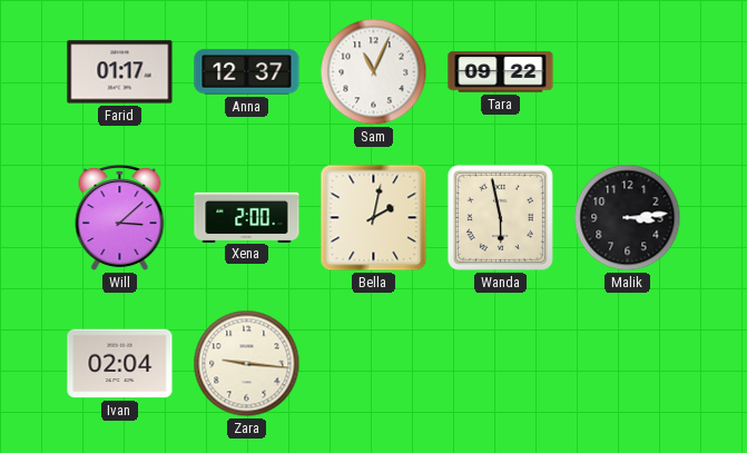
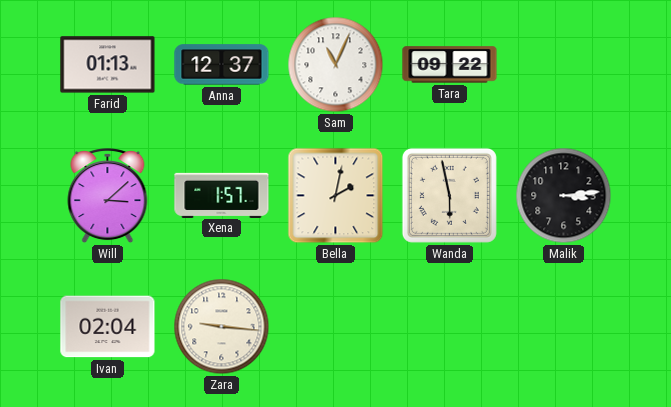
Farid: 01:17 -> 01:13
Xena: 2:00 -> 1:57
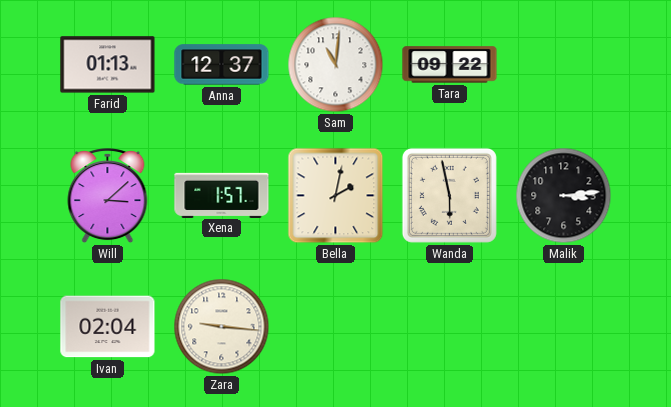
Sam: 11:04 -> 11:01
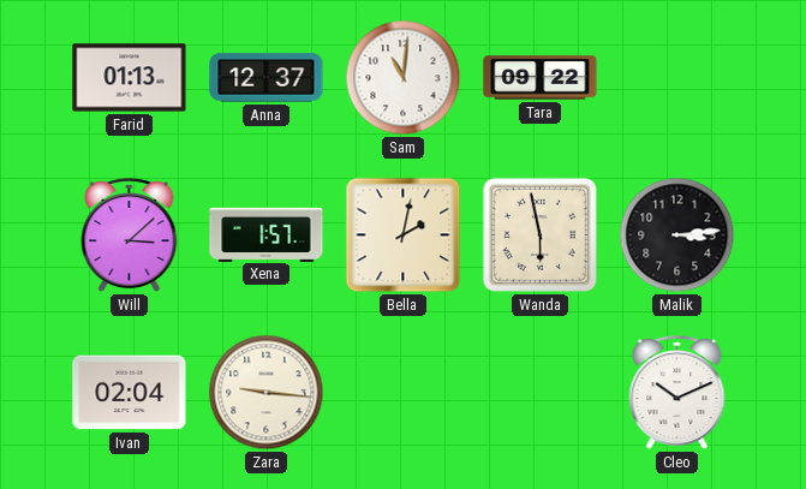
Cleo: none -> 10:11
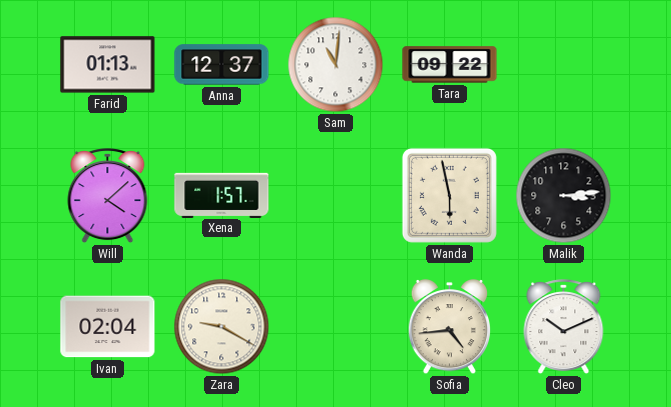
Will: 3:08 -> 4:08
Bella: 2:02 -> none
Zara: 9:16 -> 9:20
Sofia: none -> 4:44
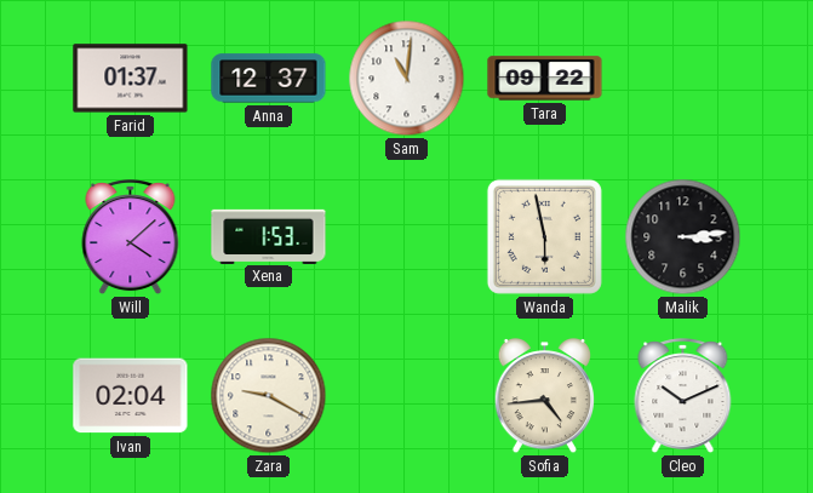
Farid: 01:13 -> 01:37
Xena: 1:57 -> 1:53
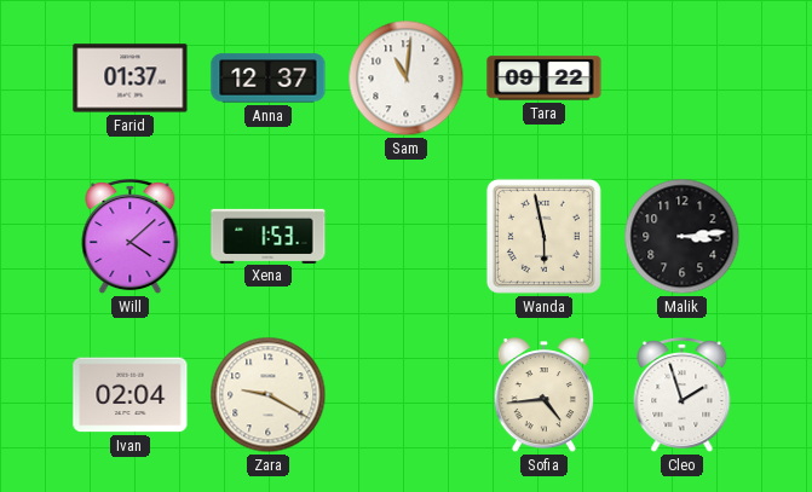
Cleo: 10:11 -> 1:57
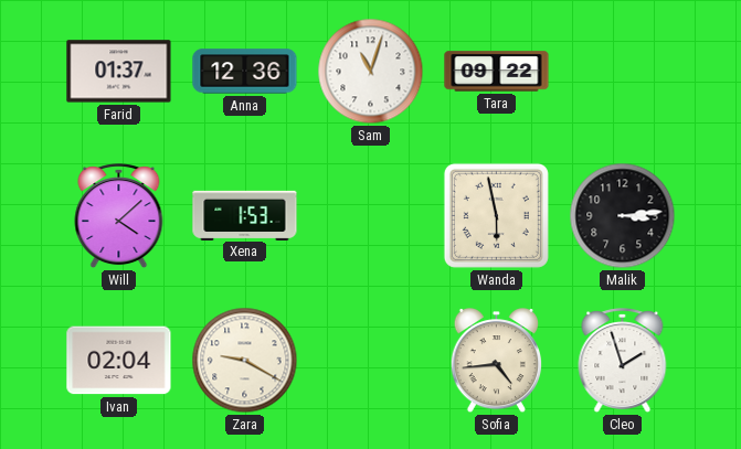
Anna: 12:37 -> 12:36
Sam: 11:01 -> 11:03
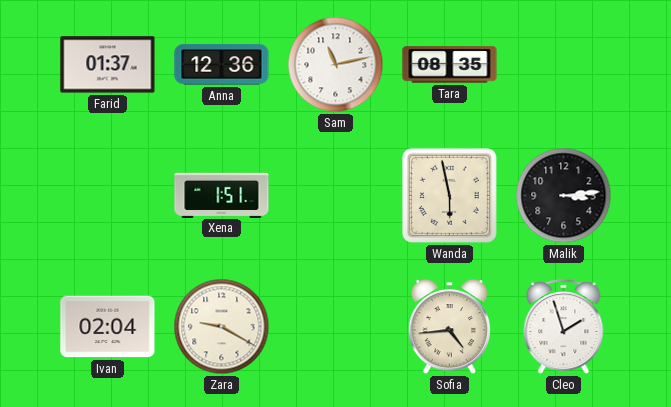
Sam: 11:03 -> 11:13
Tara: 09:22 -> 08:35
Will: 4:08 -> none
Xena: 1:53 -> 1:51
